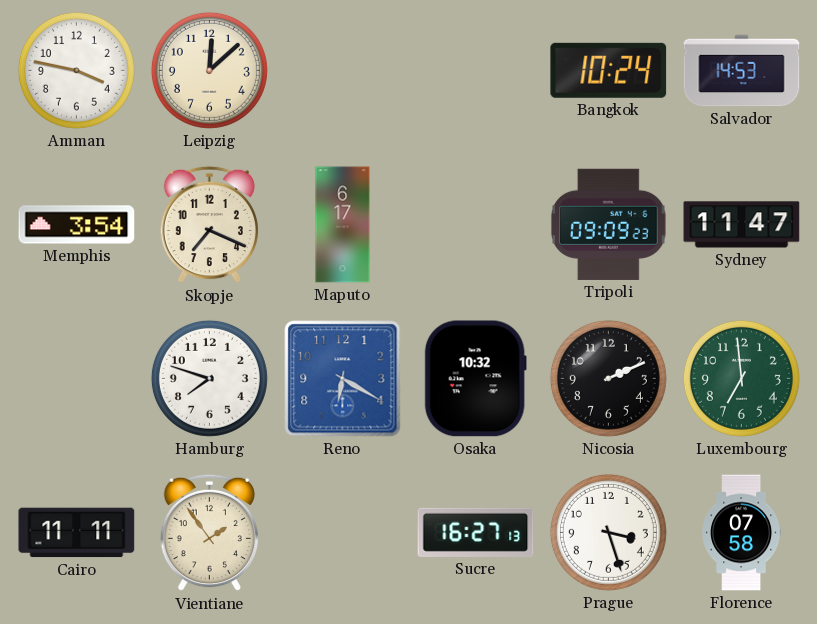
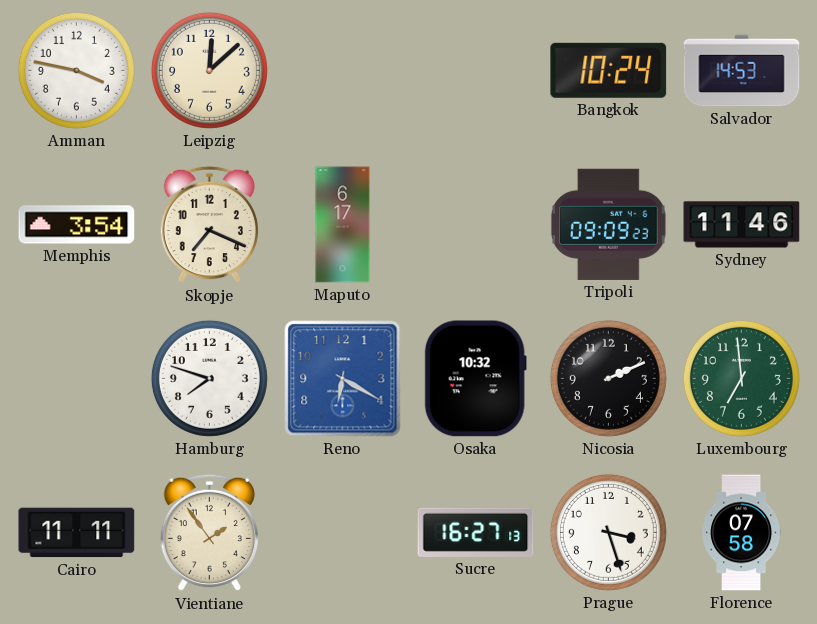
Sydney: 11:47 -> 11:46
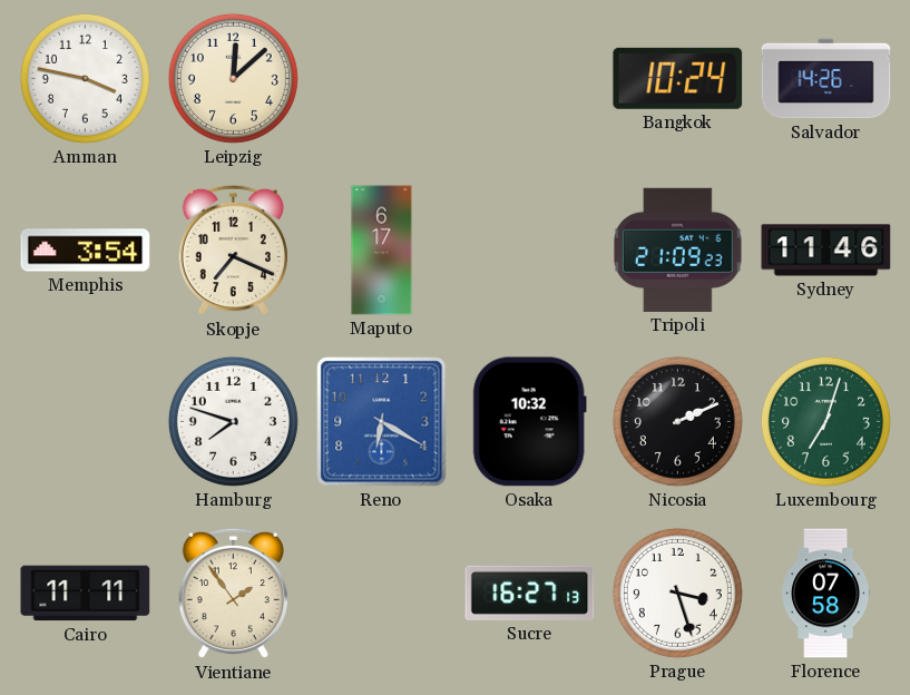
Salvador: 14:53 -> 14:26
Tripoli: 09:09 -> 21:09
Luxembourg: 6:59 -> 7:03
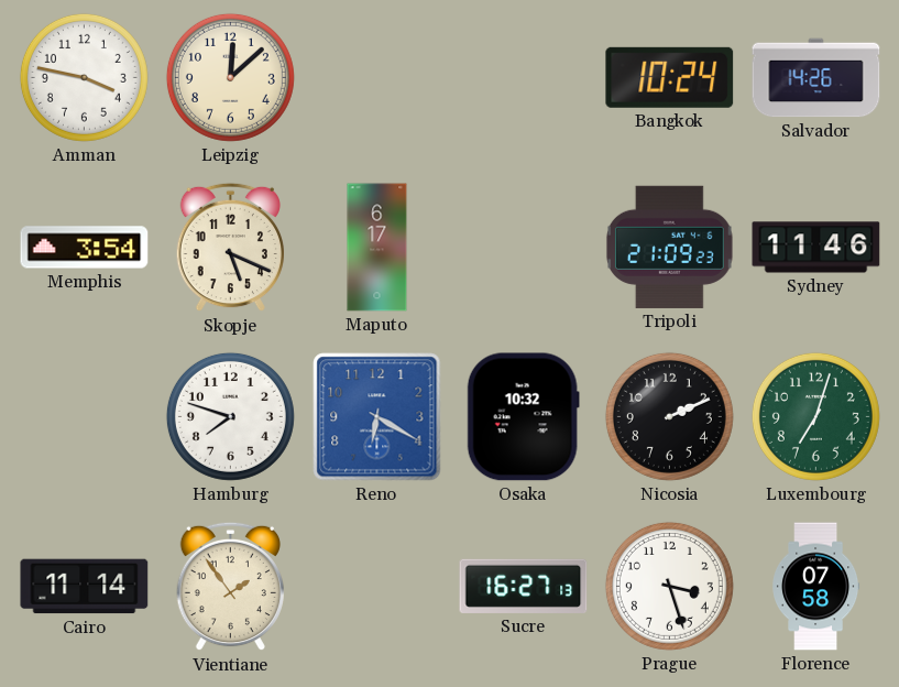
Skopje: 7:19 -> 5:19
Cairo: 11:11 -> 11:14
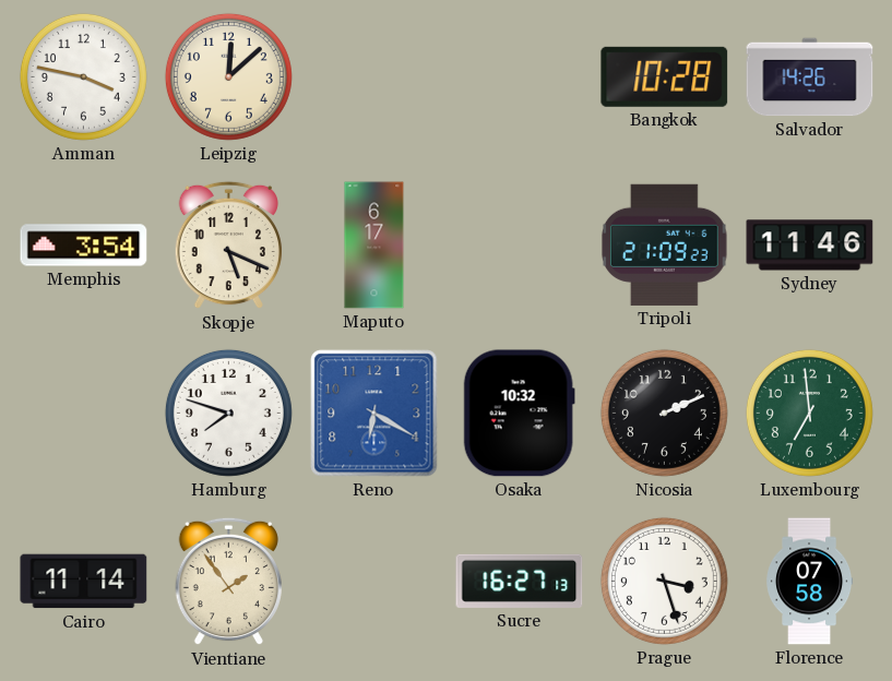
Bangkok: 10:24 -> 10:28
Luxembourg: 7:03 -> 6:59
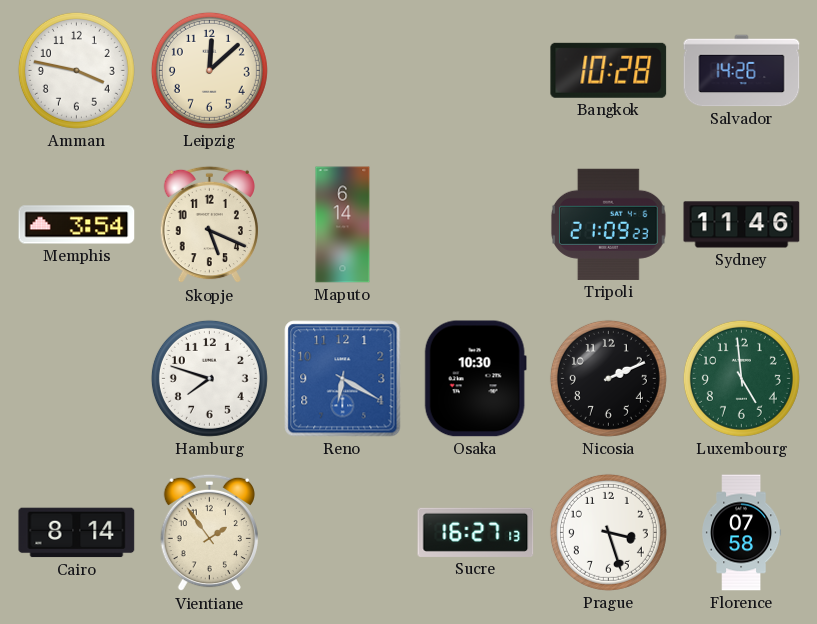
Maputo: 6:17 -> 6:14
Osaka: 10:32 -> 10:30
Luxembourg: 6:59 -> 4:59
Cairo: 11:14 -> 8:14
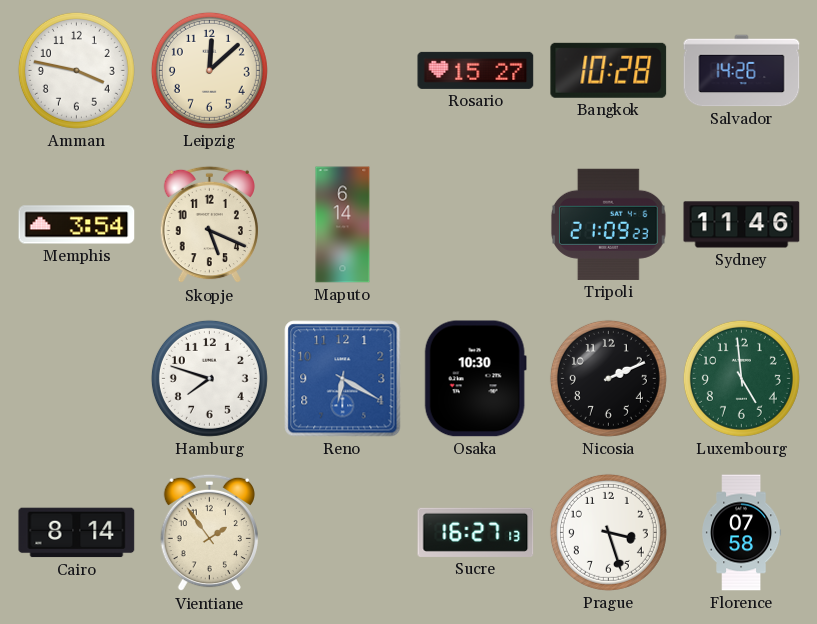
Rosario: none -> 15:27
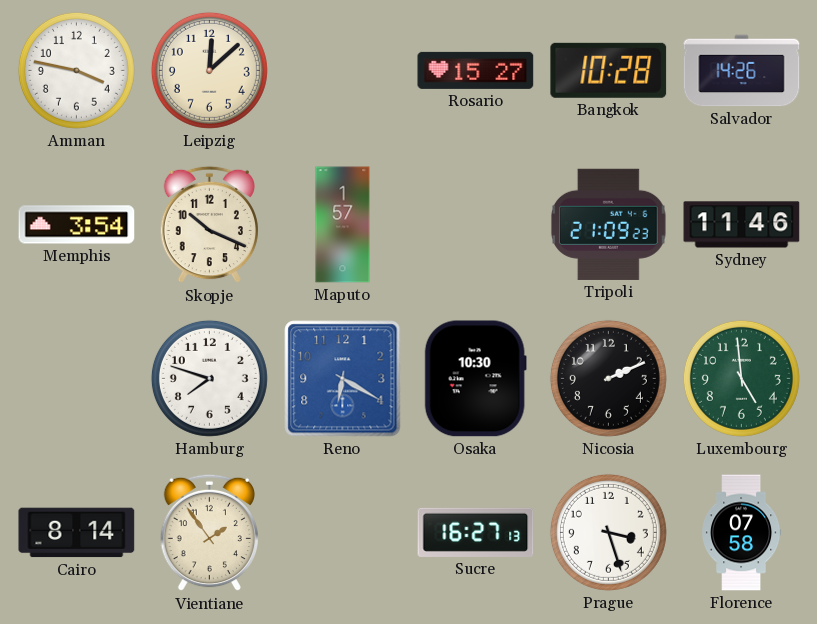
Skopje: 5:19 -> 10:19
Maputo: 6:14 -> 1:57
